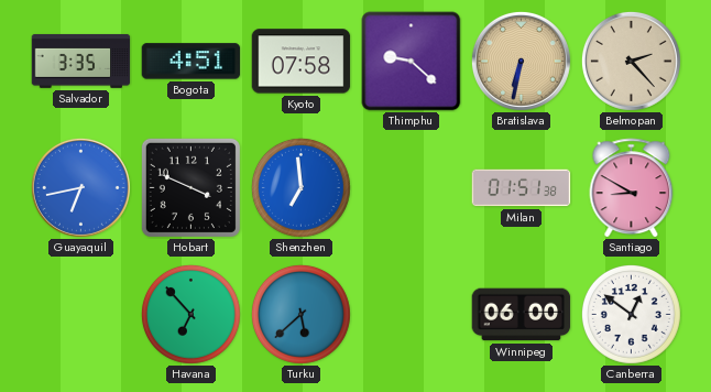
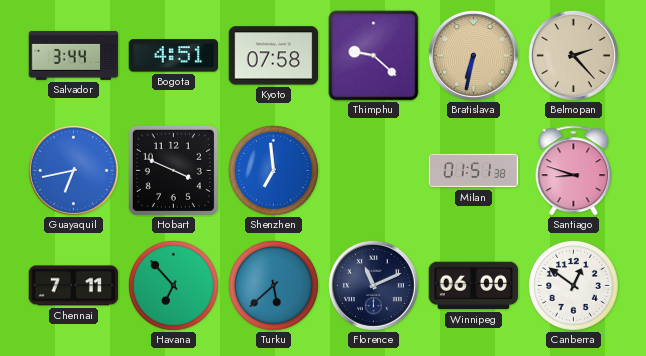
Salvador: 3:35 -> 3:44
Santiago: 8:50 -> 8:48
Chennai: none -> 7:11
Florence: none -> 11:11
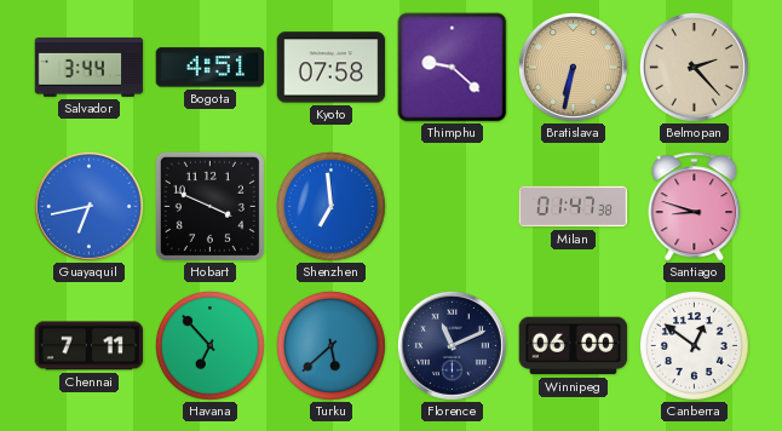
Milan: 01:51 -> 01:47
